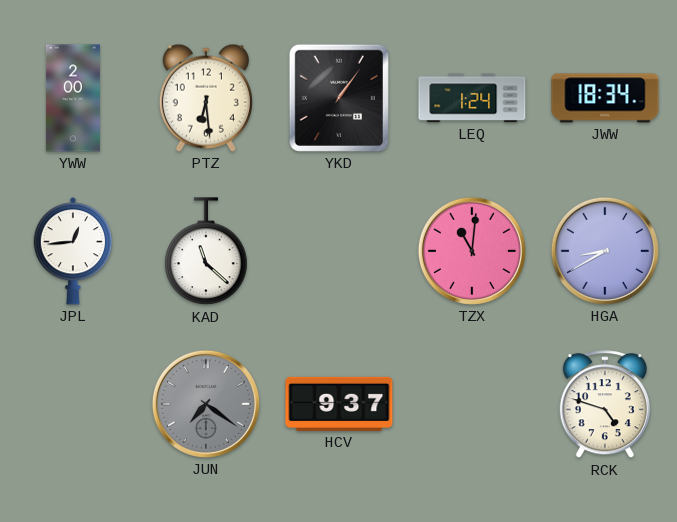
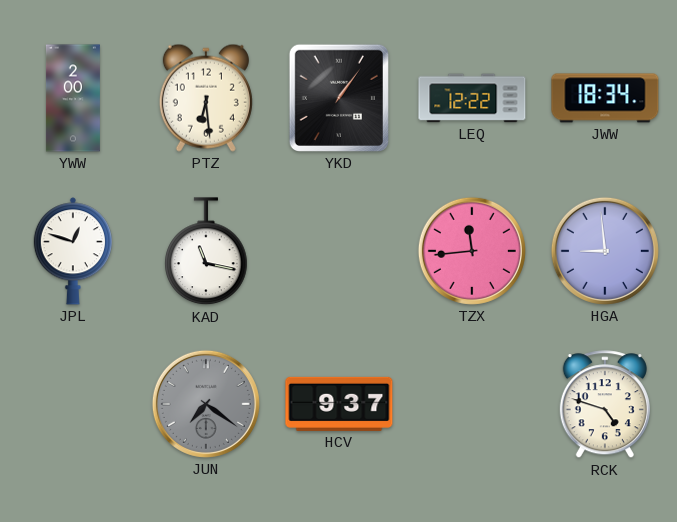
LEQ: 1:24 -> 12:22
JPL: 12:44 -> 12:48
KAD: 11:22 -> 11:17
TZX: 11:01 -> 11:44
HGA: 8:40 -> 8:59
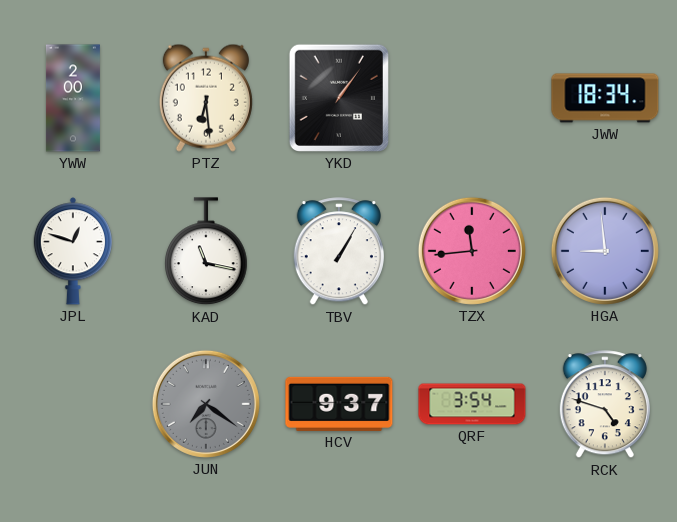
LEQ: 12:22 -> none
TBV: none -> 1:05
QRF: none -> 3:54
